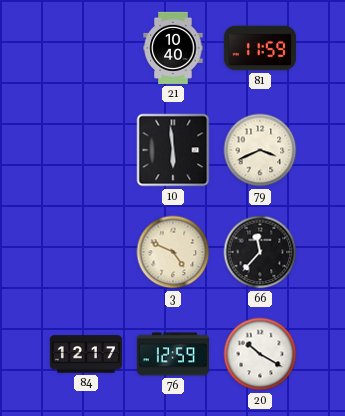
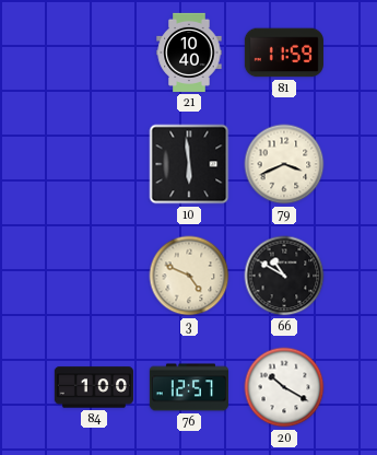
66: 11:37 -> 10:50
84: 12:17 -> 1:00
76: 12:59 -> 12:57
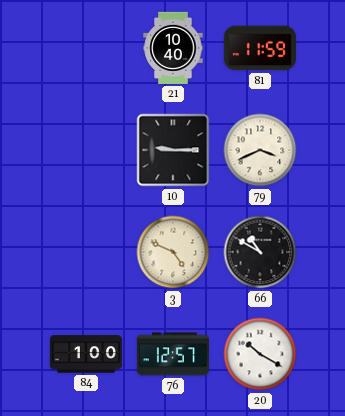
10: 5:59 -> 9:15
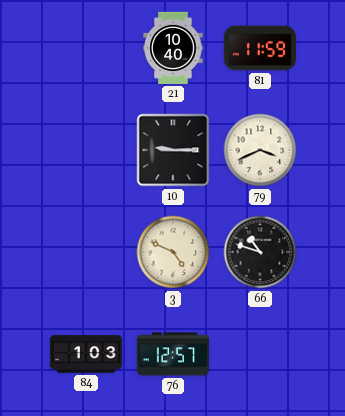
66: 10:50 -> 10:48
84: 1:00 -> 1:03
20: 10:20 -> none
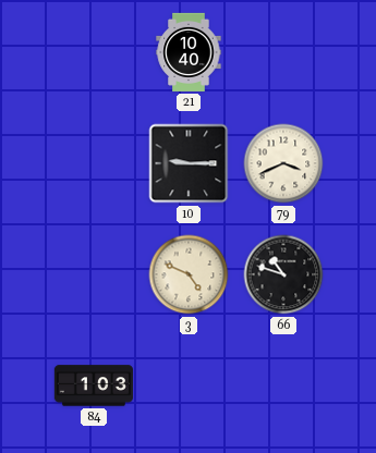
81: 11:59 -> none
76: 12:57 -> none
